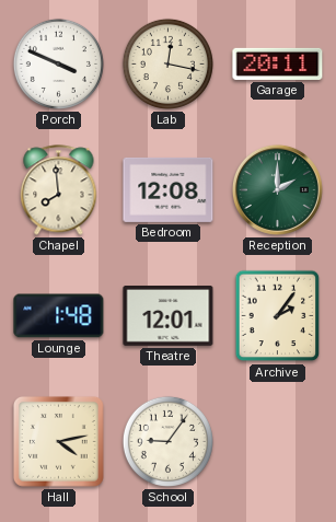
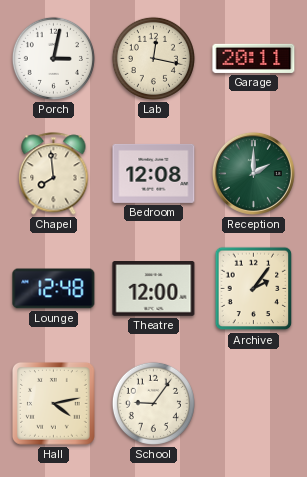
Porch: 3:49 -> 3:02
Lounge: 1:48 -> 12:48
Theatre: 12:01 -> 12:00
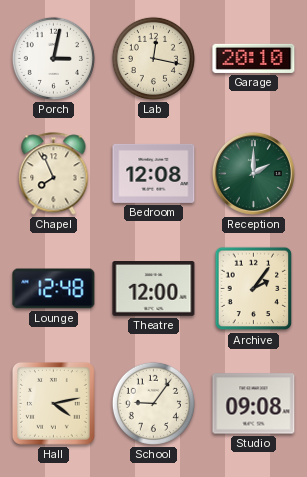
Garage: 20:11 -> 20:10
Chapel: 7:59 -> 7:56
Studio: none -> 09:08
